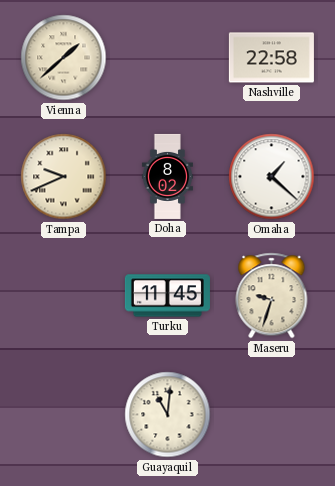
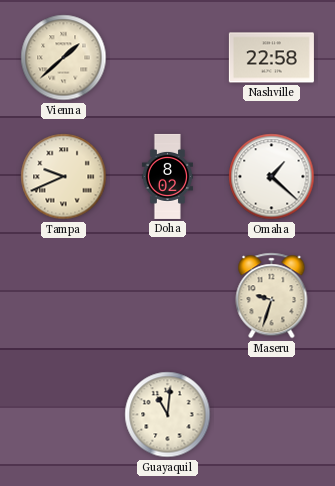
Turku: 11:45 -> none
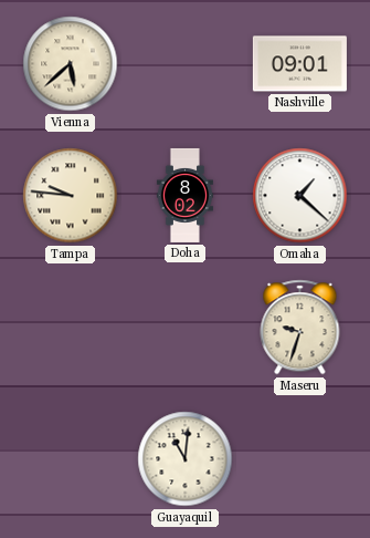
Vienna: 1:38 -> 5:38
Nashville: 22:58 -> 09:01
Tampa: 9:41 -> 9:46
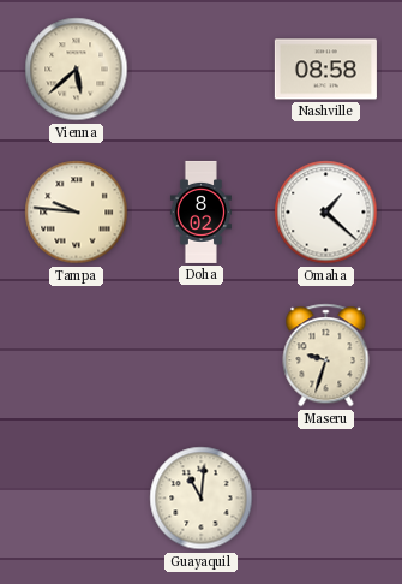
Nashville: 09:01 -> 08:58
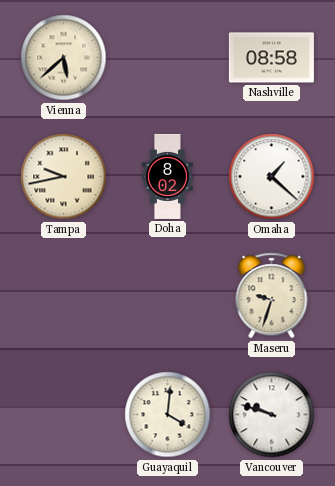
Tampa: 9:46 -> 9:43
Guayaquil: 11:01 -> 4:01
Vancouver: none -> 9:48
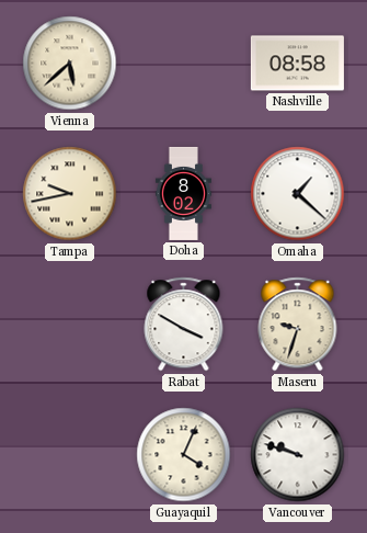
Rabat: none -> 3:50
Guayaquil: 4:01 -> 4:04
